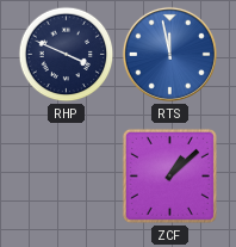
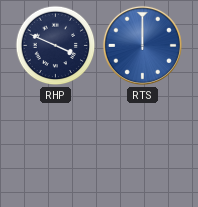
RTS: 11:58 -> 12:00
ZCF: 1:08 -> none
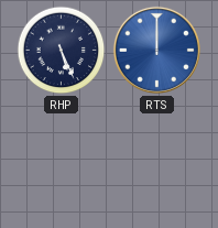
RHP: 3:49 -> 5:26
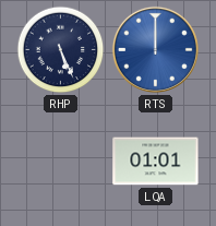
LQA: none -> 01:01
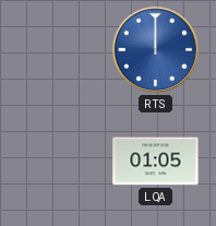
RHP: 5:26 -> none
LQA: 01:01 -> 01:05
